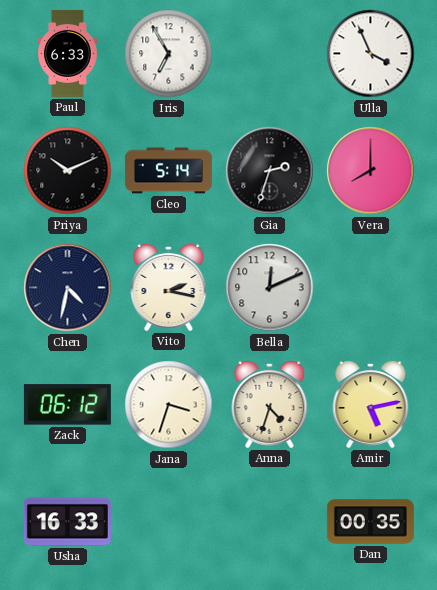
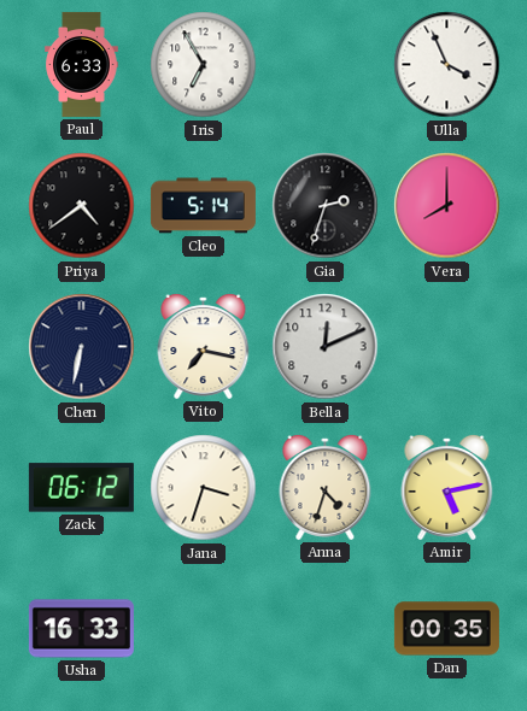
Priya: 10:11 -> 4:39
Chen: 4:32 -> 6:32
Vito: 2:17 -> 7:17
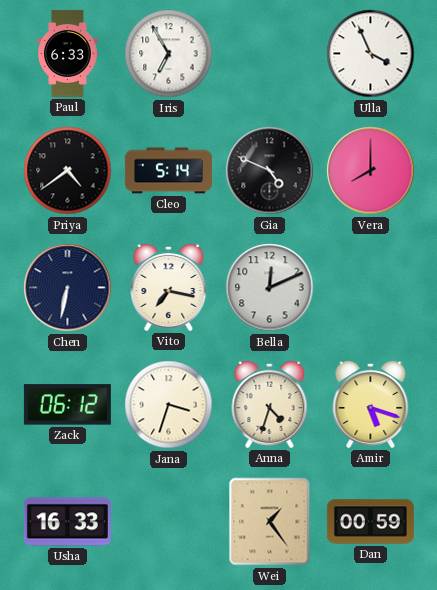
Gia: 2:33 -> 4:49
Amir: 5:13 -> 5:18
Wei: none -> 1:24
Dan: 00:35 -> 00:59
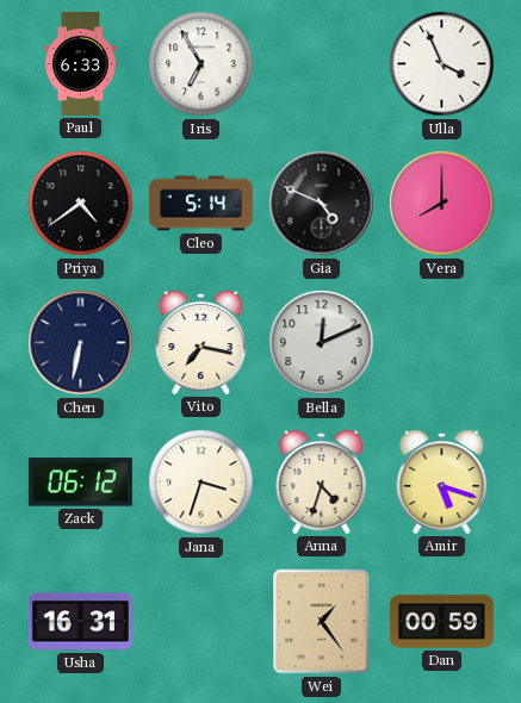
Usha: 16:33 -> 16:31
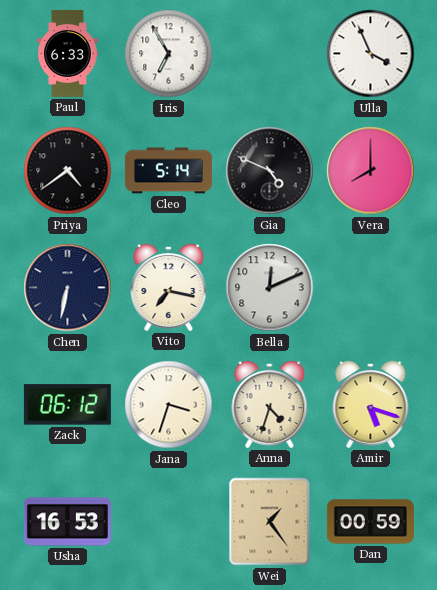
Usha: 16:31 -> 16:53
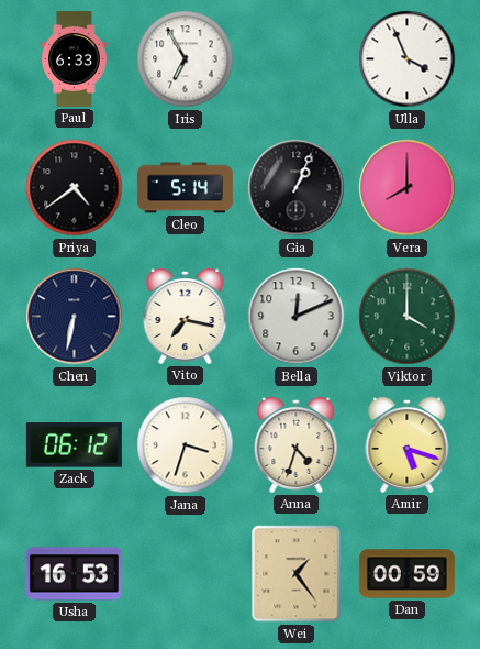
Gia: 4:49 -> 1:04
Viktor: none -> 4:00
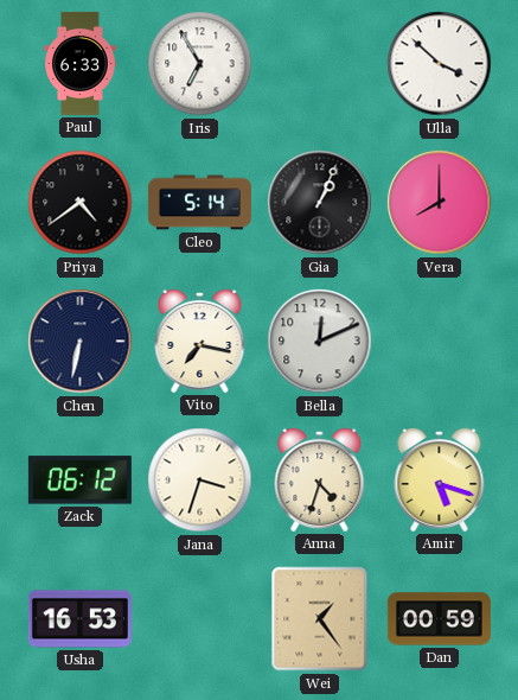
Ulla: 3:56 -> 3:52
Viktor: 4:00 -> none
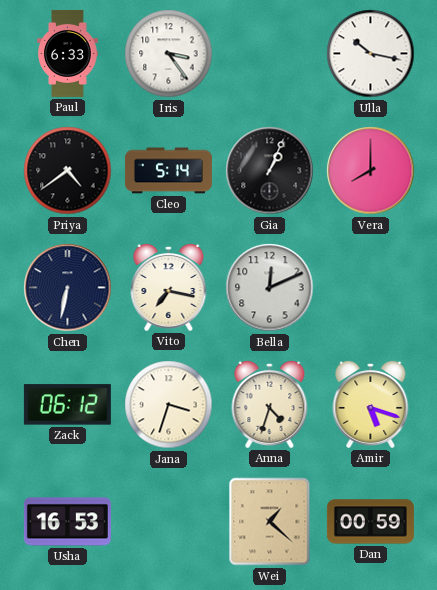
Iris: 6:55 -> 3:24
Ulla: 3:52 -> 10:17
Wei: 1:24 -> 1:22
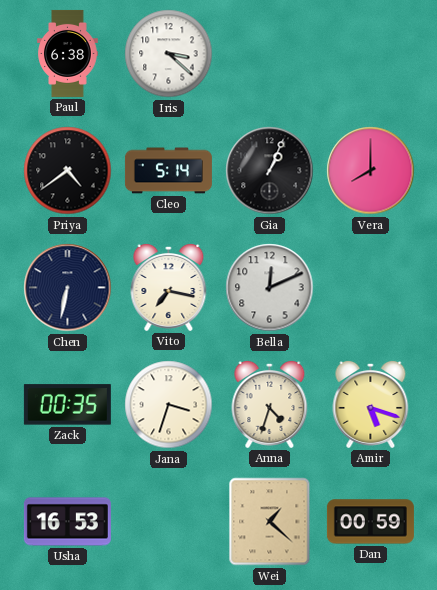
Paul: 6:33 -> 6:38
Iris: 3:24 -> 3:22
Ulla: 10:17 -> none
Zack: 06:12 -> 00:35
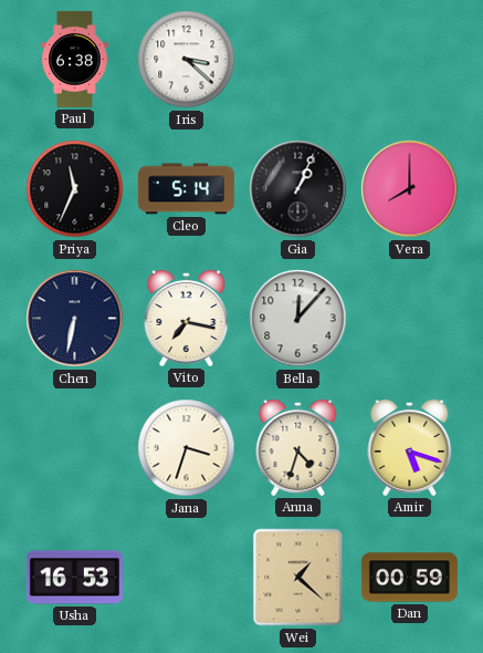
Priya: 4:39 -> 11:34
Bella: 12:11 -> 12:07
Zack: 00:35 -> none
